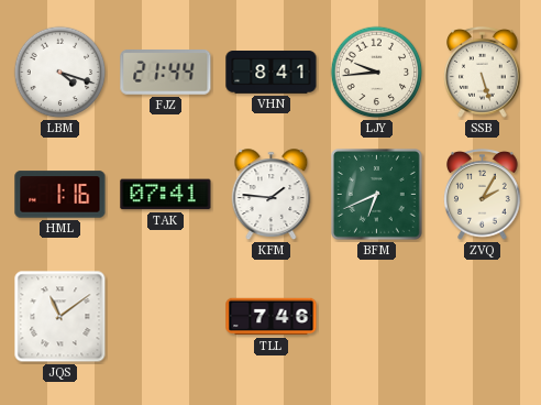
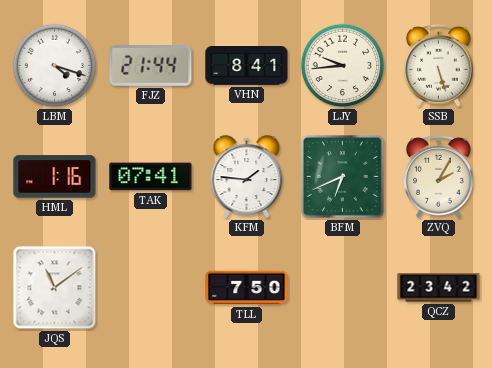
TLL: 7:46 -> 7:50
QCZ: none -> 23:42
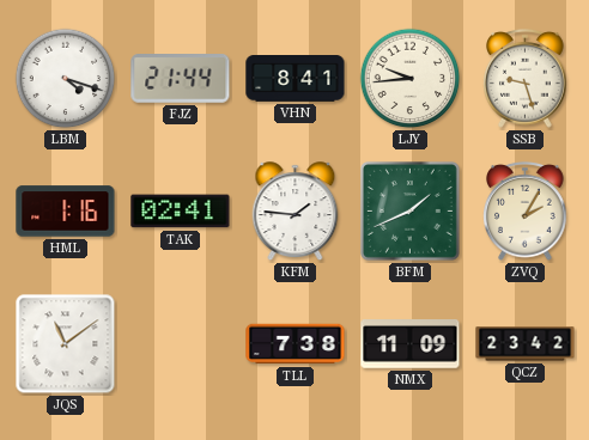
SSB: 5:27 -> 9:27
TAK: 07:41 -> 02:41
BFM: 6:41 -> 1:41
TLL: 7:50 -> 7:38
NMX: none -> 11:09
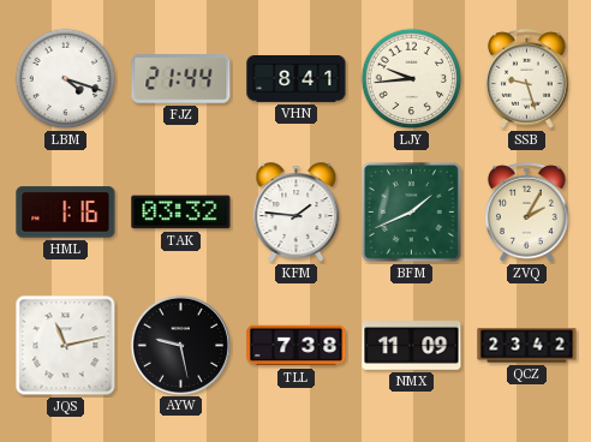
TAK: 02:41 -> 03:32
JQS: 11:09 -> 11:13
AYW: none -> 9:28
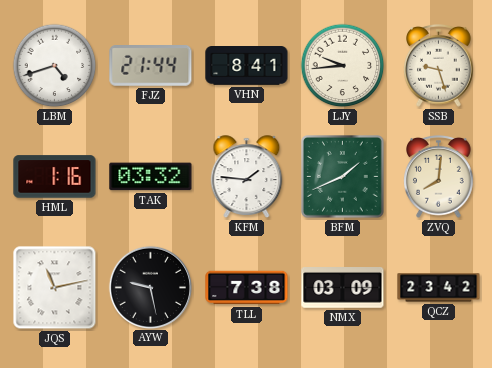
LBM: 4:18 -> 4:42
ZVQ: 2:05 -> 8:01
NMX: 11:09 -> 03:09
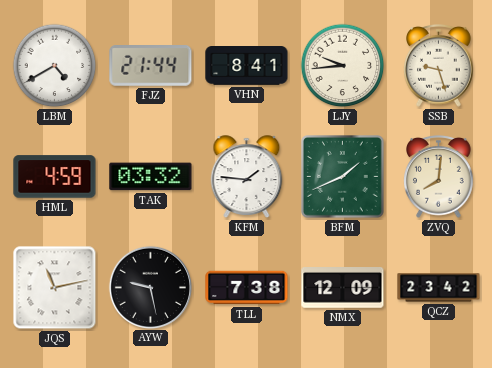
LBM: 4:42 -> 4:40
HML: 1:16 -> 4:59
NMX: 03:09 -> 12:09
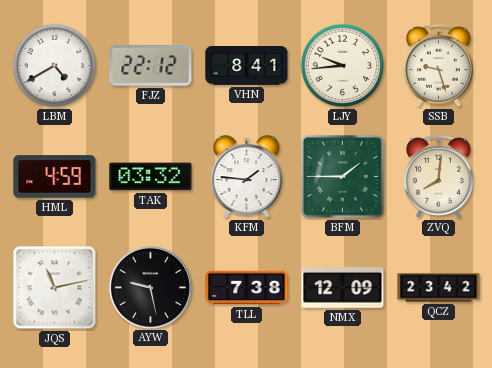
FJZ: 21:44 -> 22:12
BFM: 1:41 -> 1:45
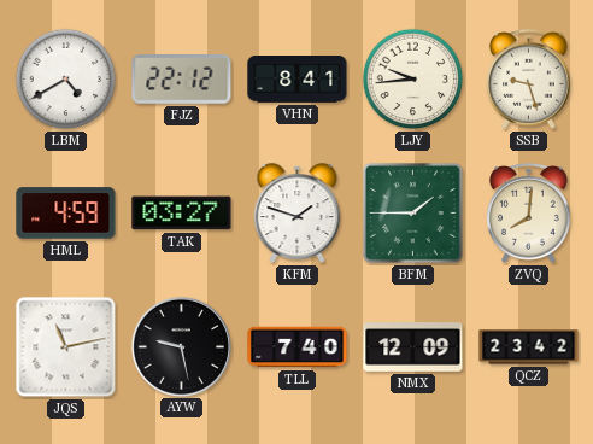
TAK: 03:32 -> 03:27
KFM: 1:46 -> 1:48
TLL: 7:38 -> 7:40
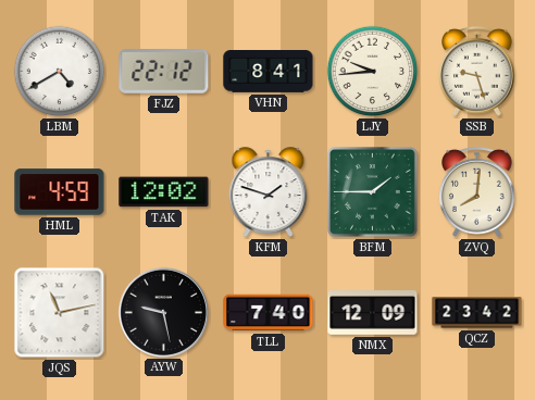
TAK: 03:27 -> 12:02
